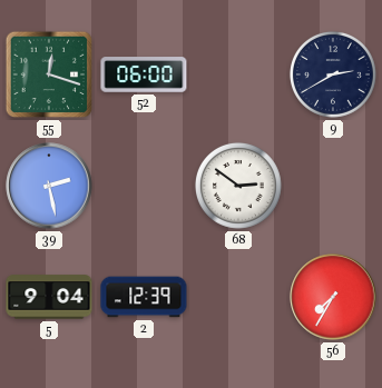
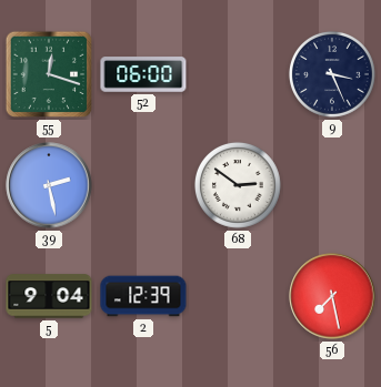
9: 2:40 -> 3:26
56: 7:35 -> 7:28
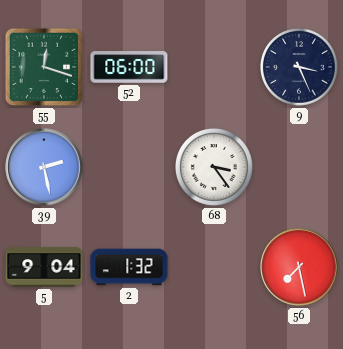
68: 2:51 -> 3:24
2: 12:39 -> 1:32
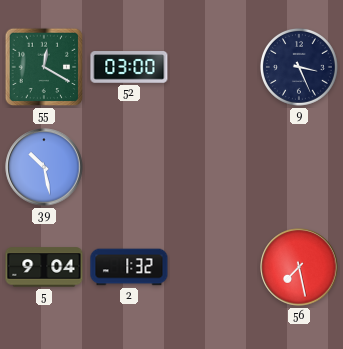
55: 12:18 -> 12:20
52: 06:00 -> 03:00
39: 2:28 -> 10:28
68: 3:24 -> none
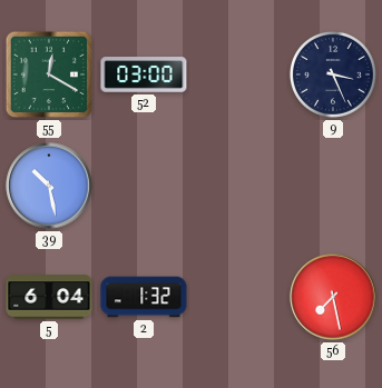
5: 9:04 -> 6:04
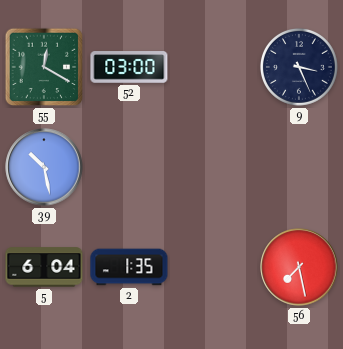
2: 1:32 -> 1:35
